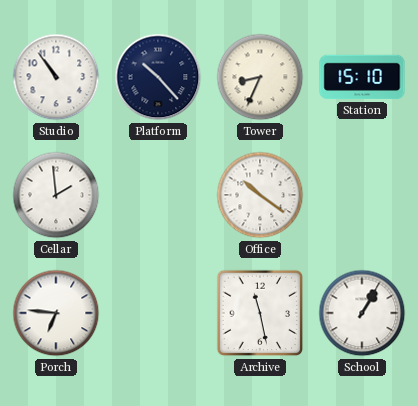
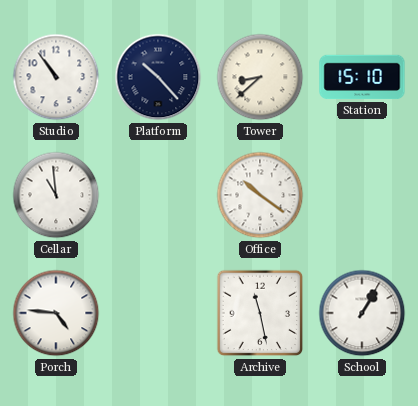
Tower: 8:34 -> 8:38
Cellar: 1:59 -> 10:59
Porch: 6:46 -> 4:46
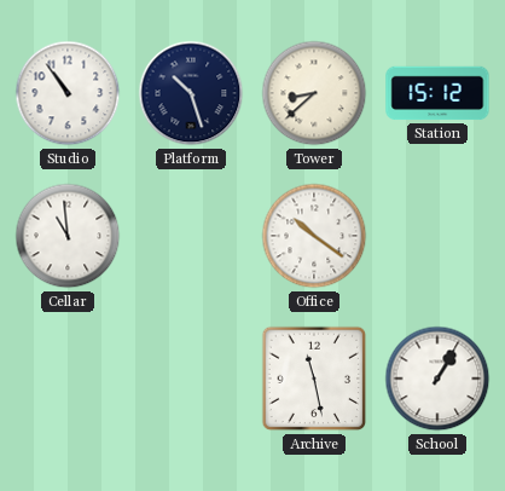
Platform: 10:23 -> 10:27
Station: 15:10 -> 15:12
Porch: 4:46 -> none
